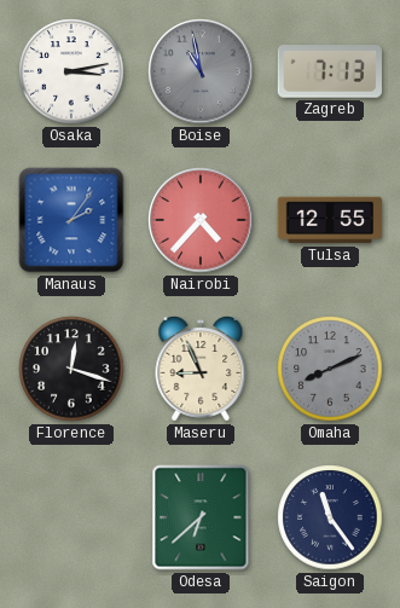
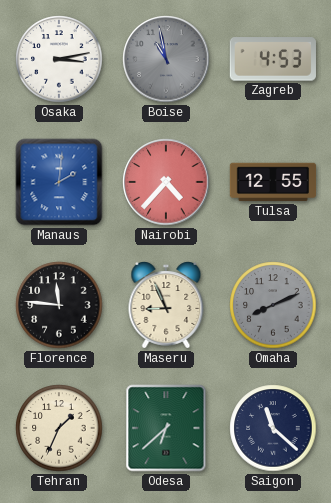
Zagreb: 7:13 -> 4:53
Manaus: 2:06 -> 2:01
Florence: 12:18 -> 11:46
Tehran: none -> 1:34
Saigon: 11:24 -> 11:22
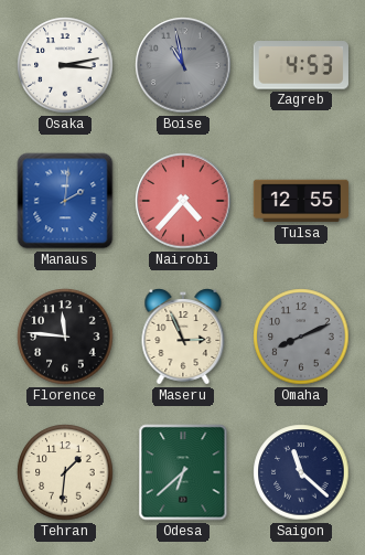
Maseru: 8:56 -> 2:56
Tehran: 1:34 -> 1:31
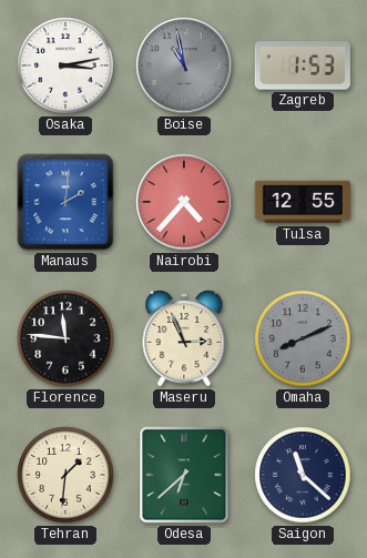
Zagreb: 4:53 -> 1:53
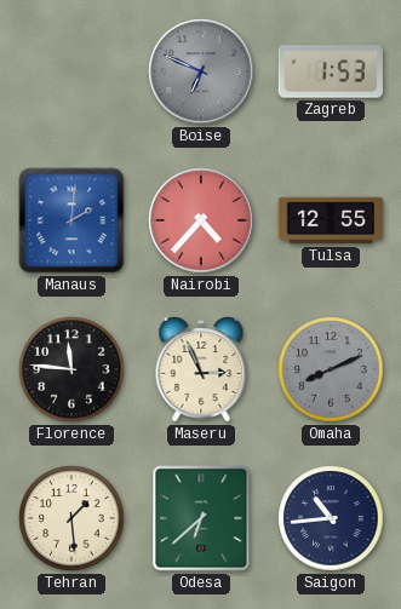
Osaka: 3:13 -> none
Boise: 10:58 -> 6:49
Tehran: 1:31 -> 1:29
Saigon: 11:22 -> 10:44
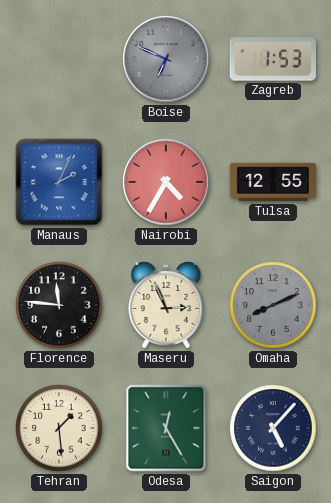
Manaus: 2:01 -> 2:04
Nairobi: 4:37 -> 4:35
Odesa: 6:38 -> 12:25
Saigon: 10:44 -> 5:07
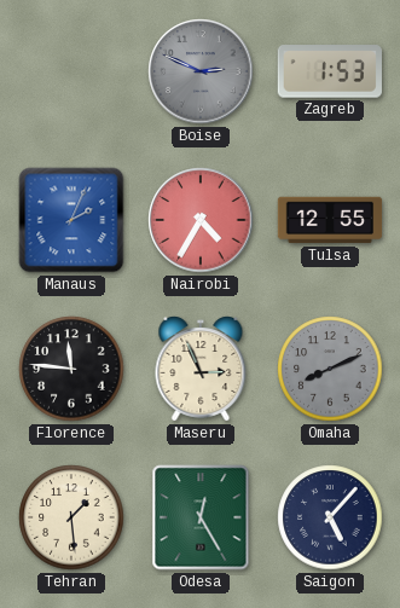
Boise: 6:49 -> 2:49
